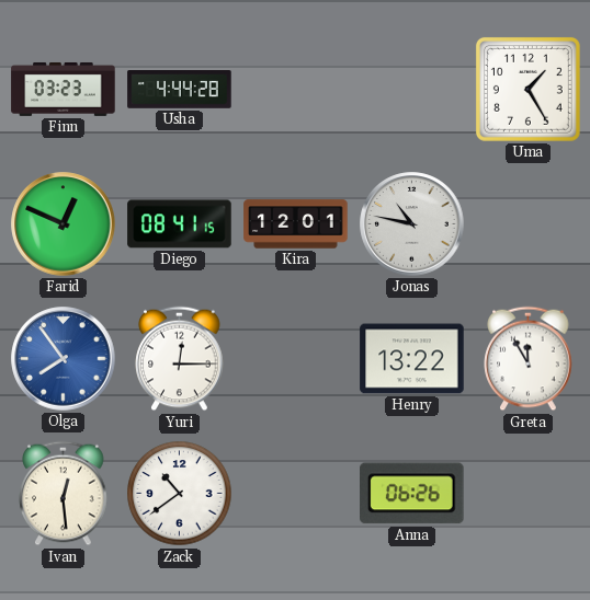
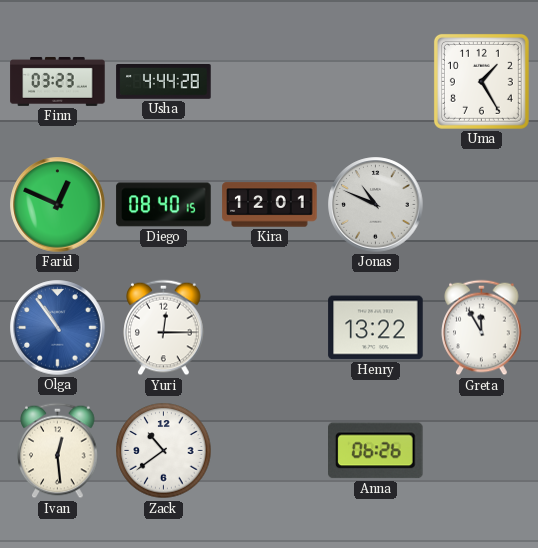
Diego: 08:41 -> 08:40
Jonas: 10:47 -> 10:49
Olga: 7:54 -> 10:54
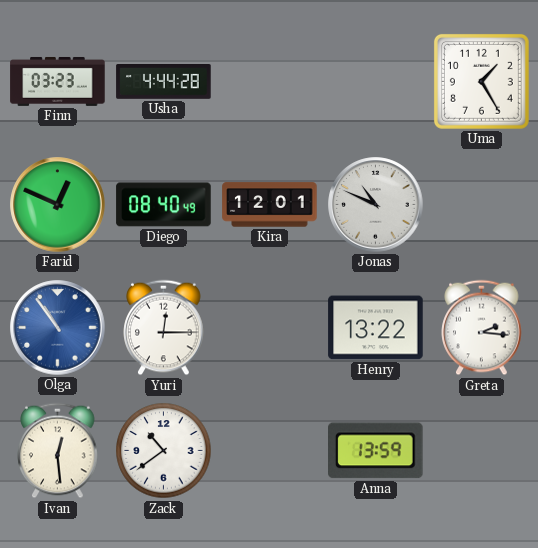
Diego: 08:40:15 -> 08:40:49
Greta: 11:55 -> 2:16
Anna: 06:26 -> 13:59
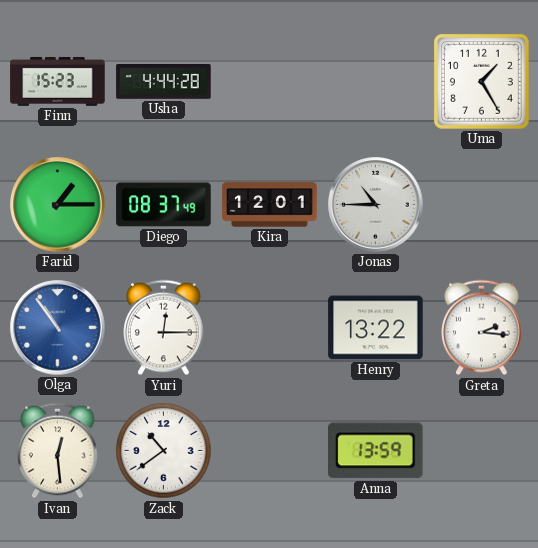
Finn: 03:23 -> 15:23
Farid: 12:49 -> 1:15
Diego: 08:40 -> 08:37
Jonas: 10:49 -> 10:45
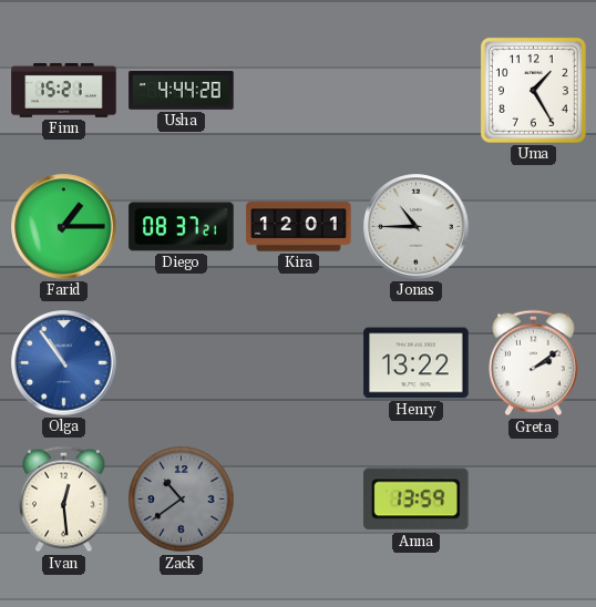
Finn: 15:23 -> 15:21
Diego: 08:37:49 -> 08:37:21
Yuri: 12:15 -> none
Greta: 2:16 -> 2:09
Zack dial: white -> grey
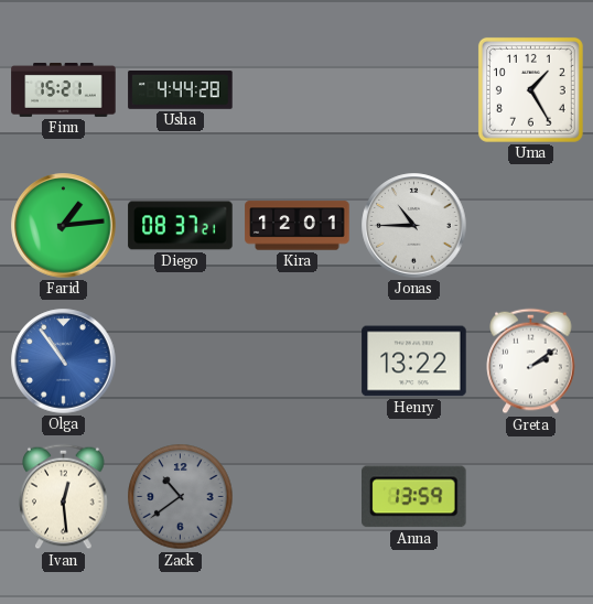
Farid: 1:15 -> 1:14
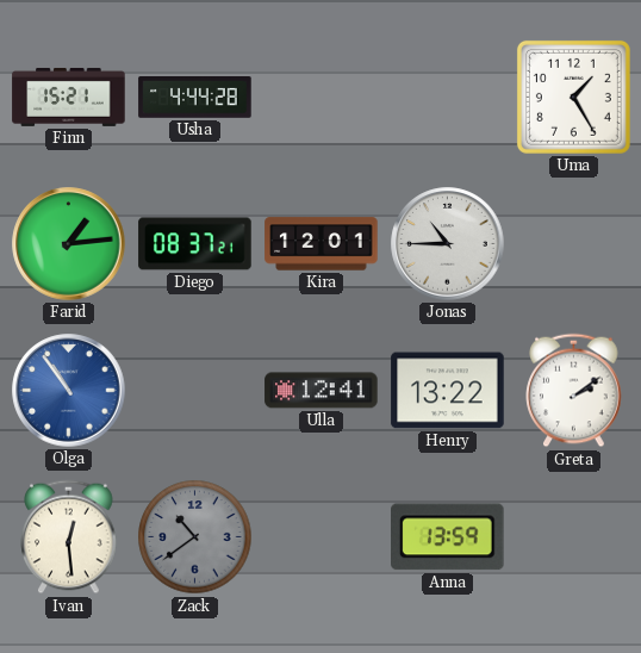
Ulla: none -> 12:41
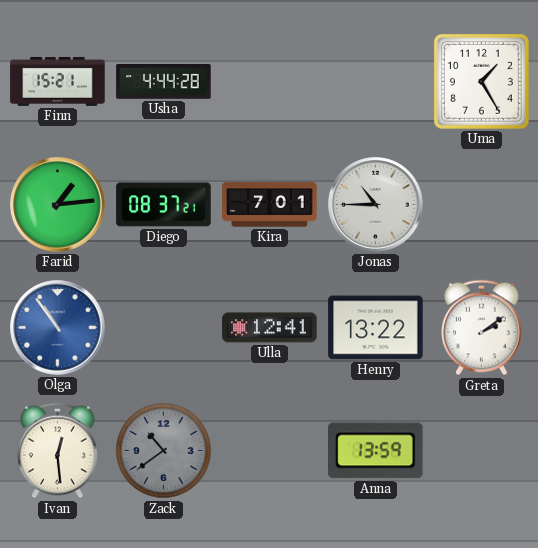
Kira: 12:01 -> 7:01
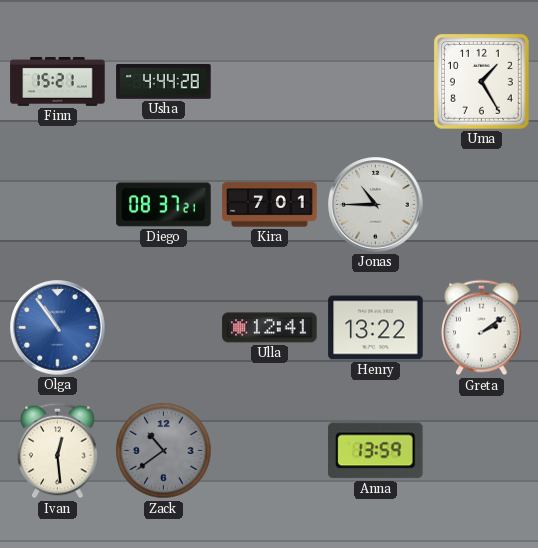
Farid: 1:14 -> none
